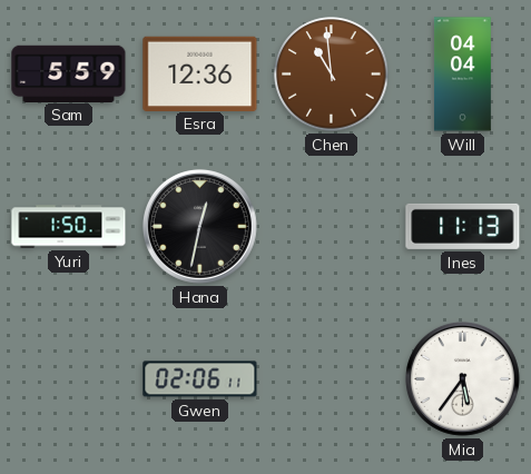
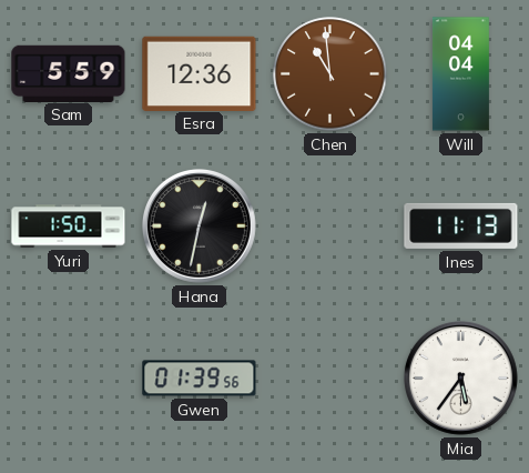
Gwen: 02:06 -> 01:39
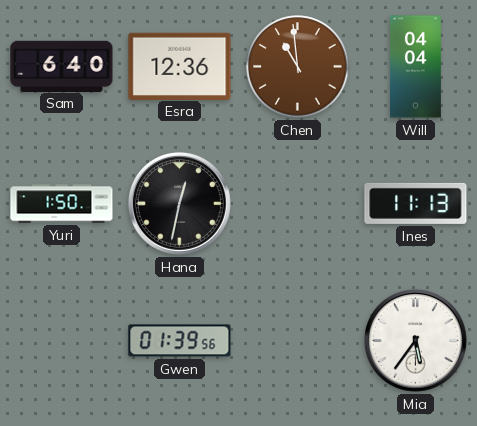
Sam: 5:59 -> 6:40
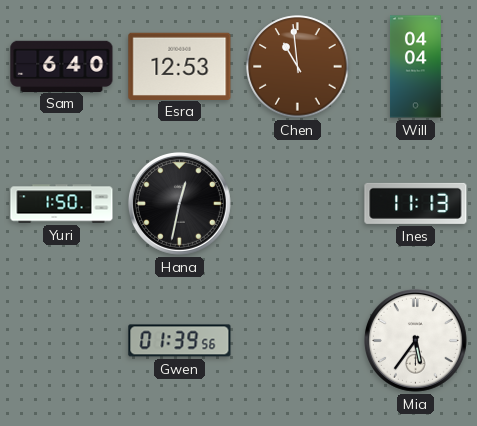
Esra: 12:36 -> 12:53
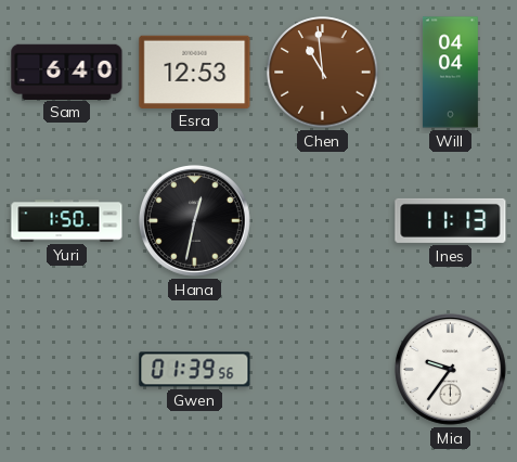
Mia: 5:36 -> 9:36
